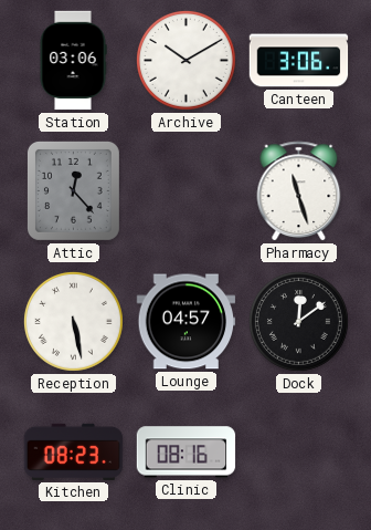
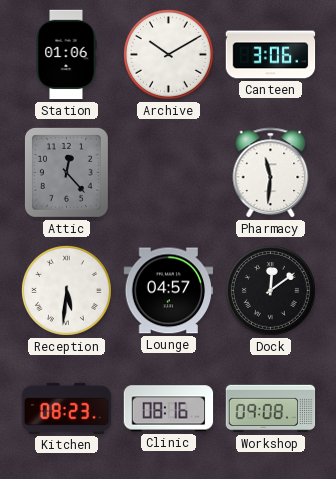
Station: 03:06 -> 01:06
Pharmacy: 11:27 -> 11:31
Reception: 5:28 -> 5:31
Workshop: none -> 09:08
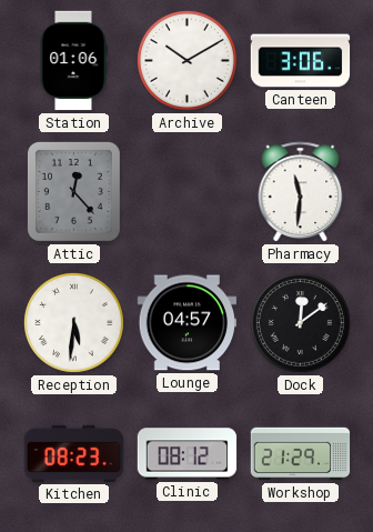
Clinic: 08:16 -> 08:12
Workshop: 09:08 -> 21:29
